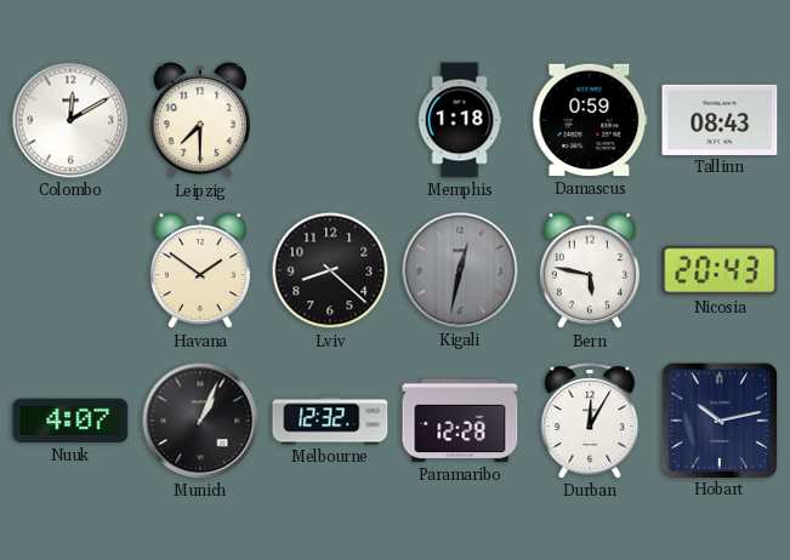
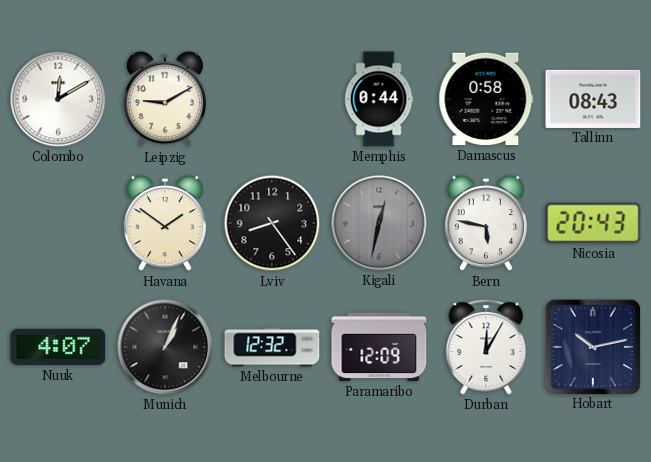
Leipzig: 7:30 -> 9:10
Memphis: 1:18 -> 0:44
Damascus: 0:59 -> 0:58
Lviv: 8:22 -> 8:24
Paramaribo: 12:28 -> 12:09
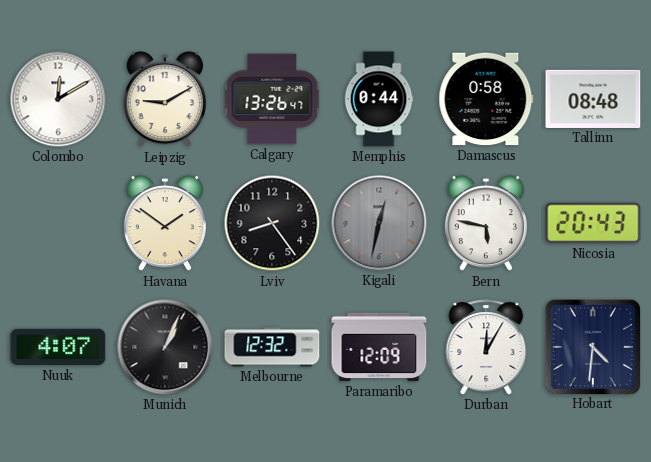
Calgary: none -> 13:26
Tallinn: 08:43 -> 08:48
Hobart: 10:13 -> 4:31
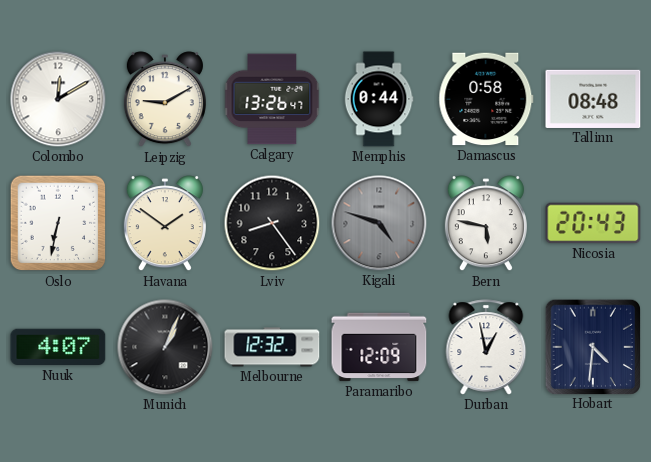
Oslo: none -> 6:32
Kigali: 12:32 -> 4:48
Durban: 12:05 -> 12:58
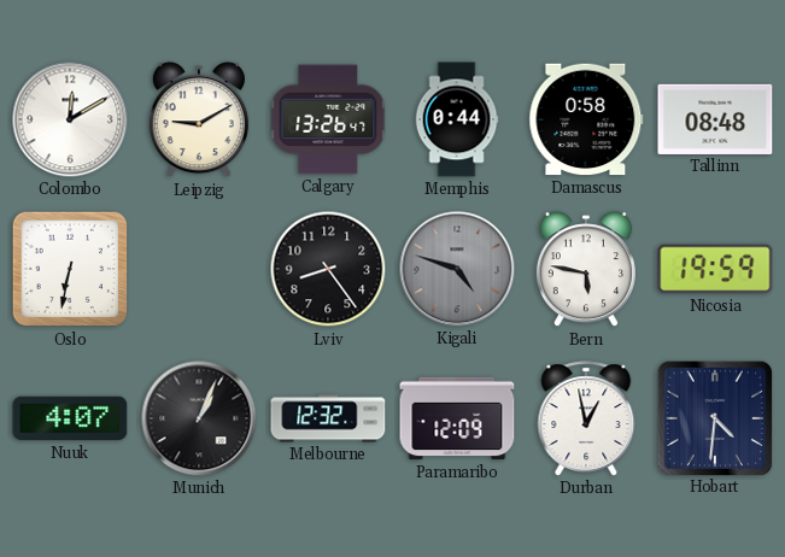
Havana: 1:51 -> none
Nicosia: 20:43 -> 19:59
